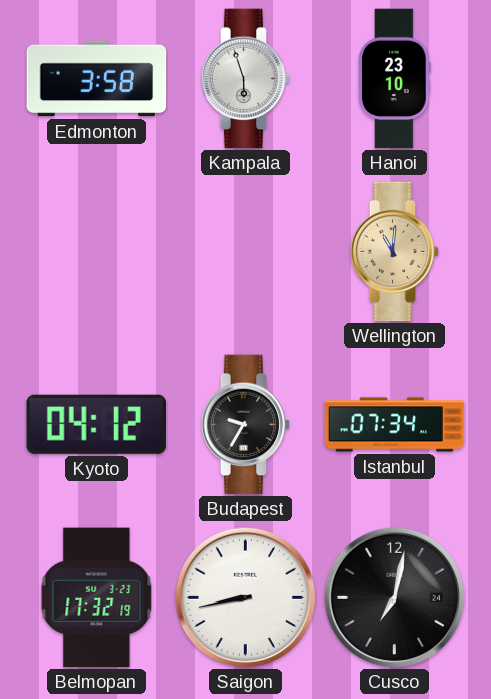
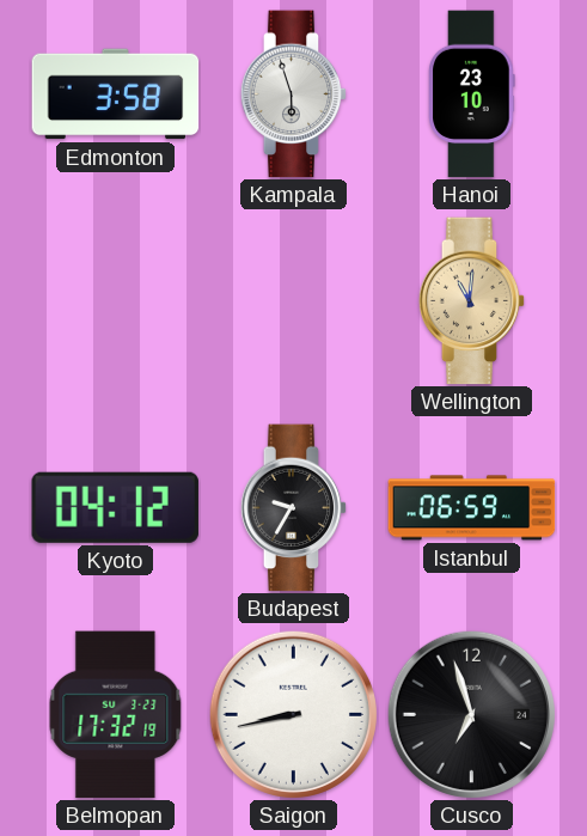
Istanbul: 07:34 -> 06:59
Cusco: 7:02 -> 6:57
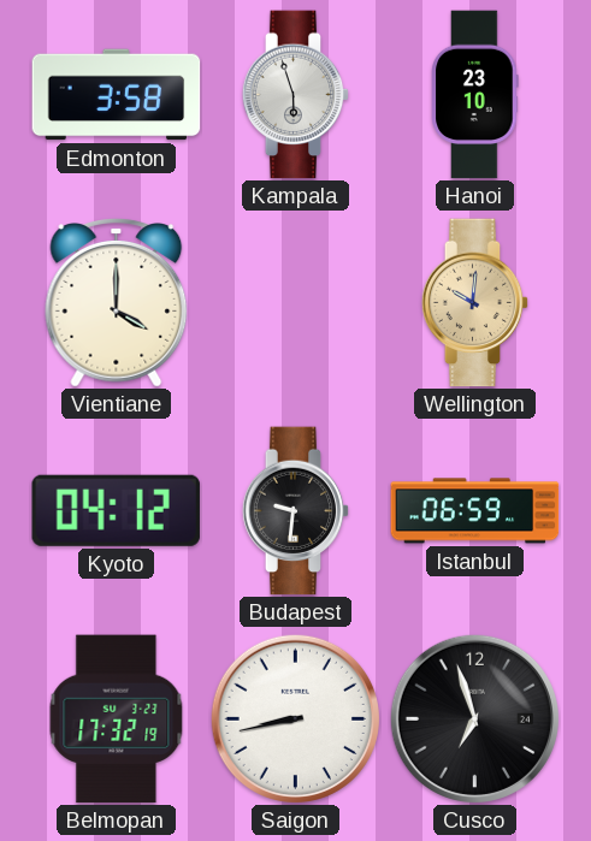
Vientiane: none -> 4:00
Wellington: 11:01 -> 10:01
Budapest: 9:35 -> 9:31
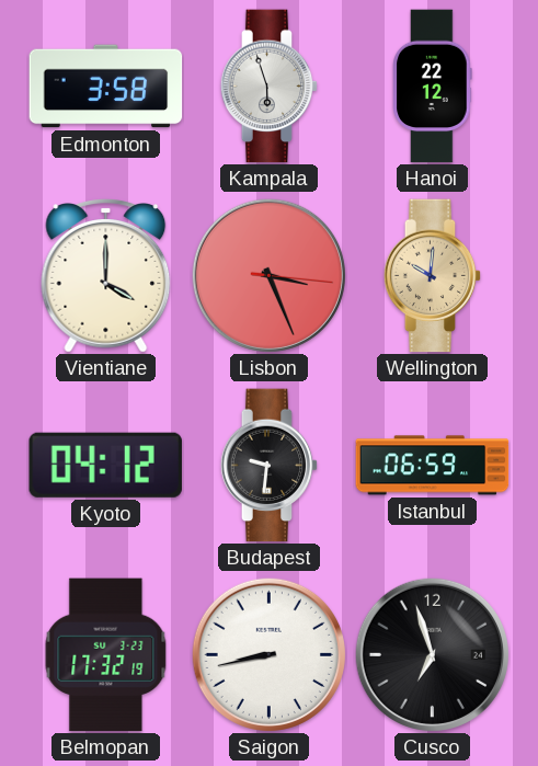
Hanoi: 23:10 -> 22:12
Lisbon: none -> 3:26
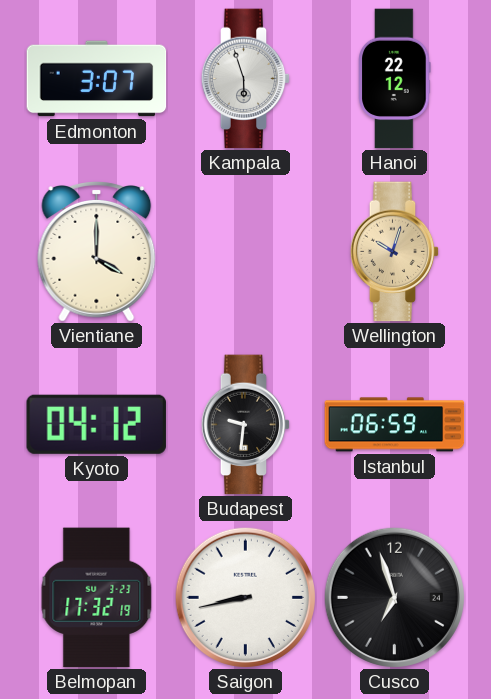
Edmonton: 3:58 -> 3:07
Lisbon: 3:26 -> none
Wellington: 10:01 -> 10:03
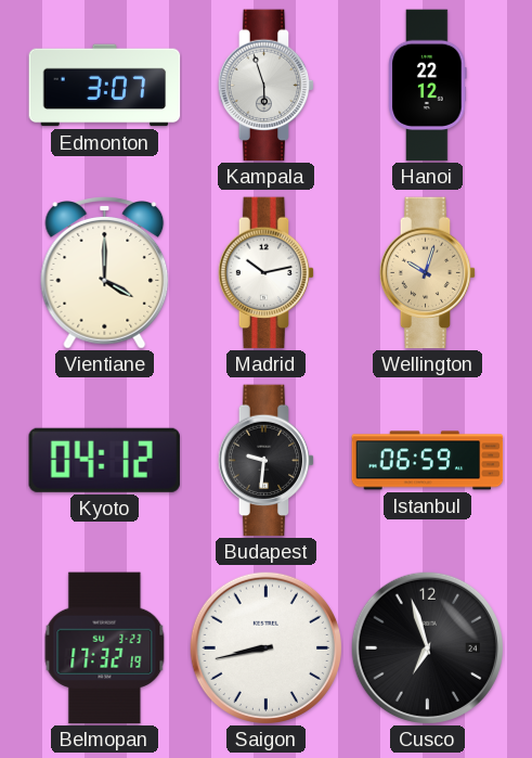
Madrid: none -> 10:13
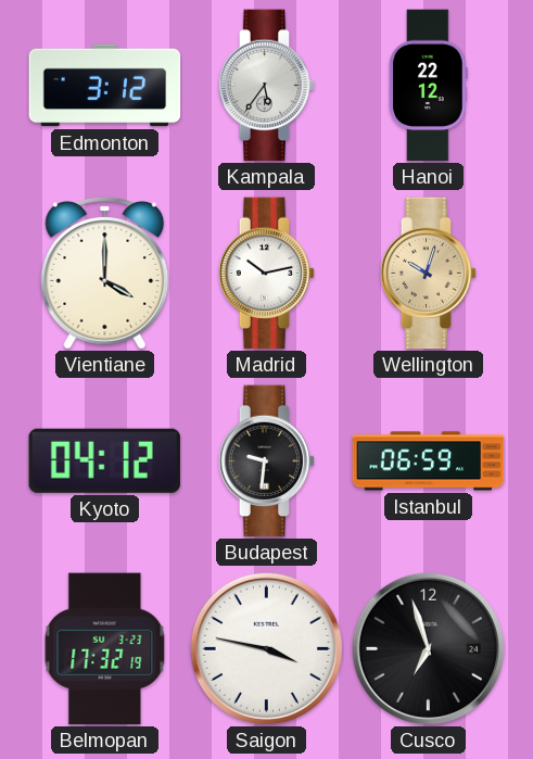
Edmonton: 3:07 -> 3:12
Kampala: 5:57 -> 5:36
Saigon: 8:43 -> 3:47
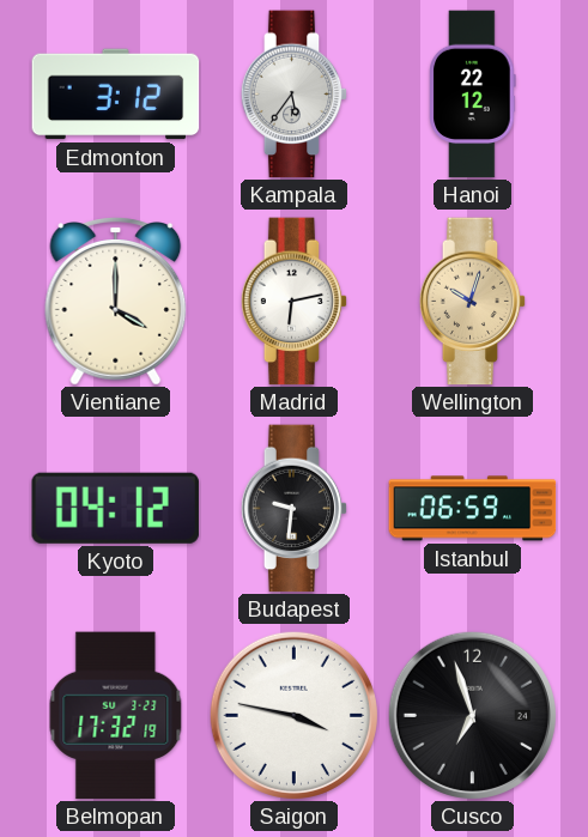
Madrid: 10:13 -> 6:13
